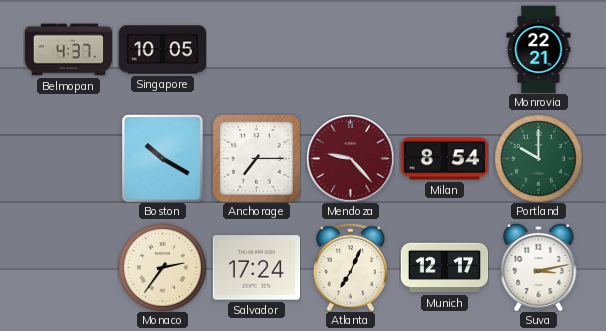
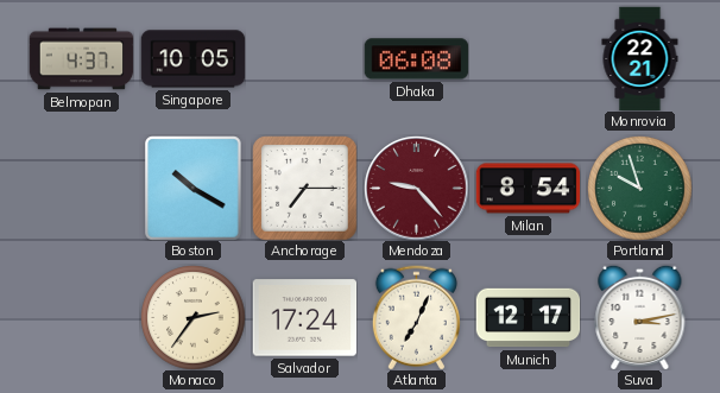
Dhaka: none -> 06:08
Portland: 10:00 -> 9:57
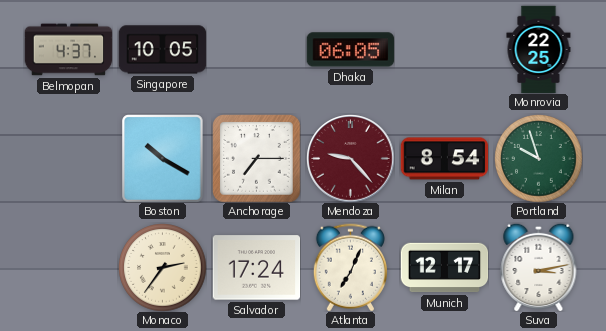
Dhaka: 06:08 -> 06:05
Monrovia: 22:21 -> 22:25
